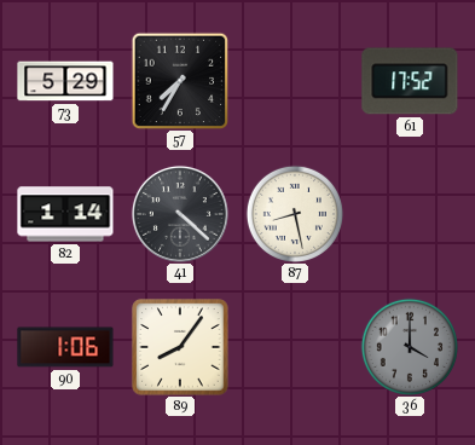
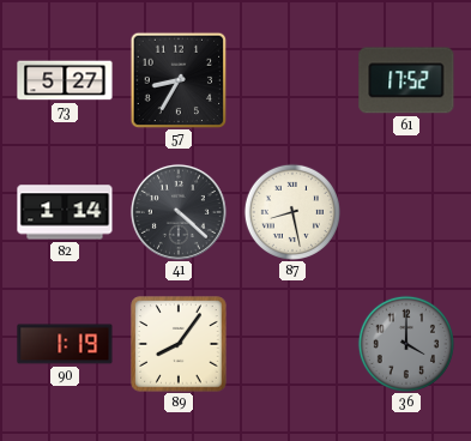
73: 5:29 -> 5:27
57: 7:35 -> 8:35
90: 1:06 -> 1:19
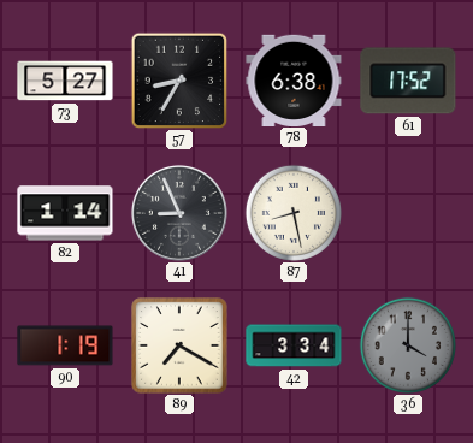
78: none -> 6:38
41: 4:22 -> 8:56
89: 8:06 -> 7:20
42: none -> 3:34
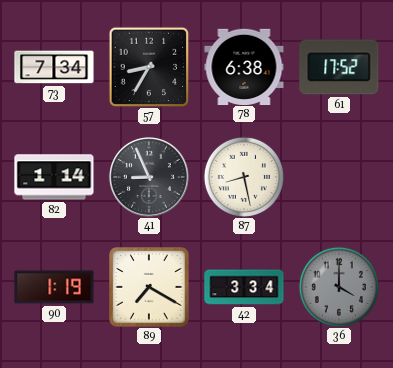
73: 5:27 -> 7:34
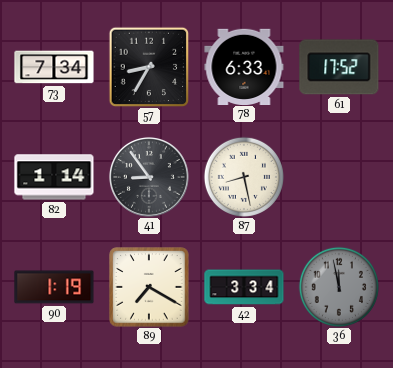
78: 6:38 -> 6:33
41: 8:56 -> 8:54
36: 4:00 -> 11:58
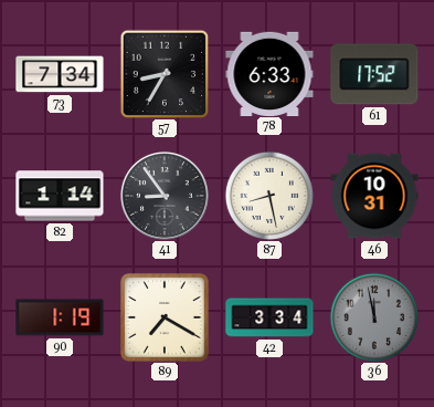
46: none -> 10:31
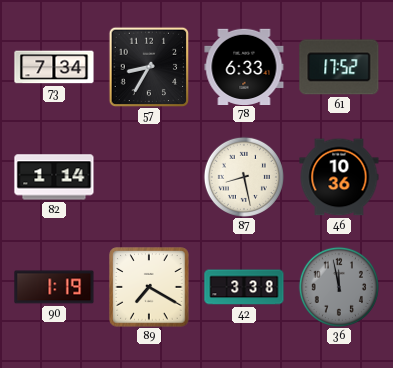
41: 8:54 -> none
46: 10:31 -> 10:36
42: 3:34 -> 3:38
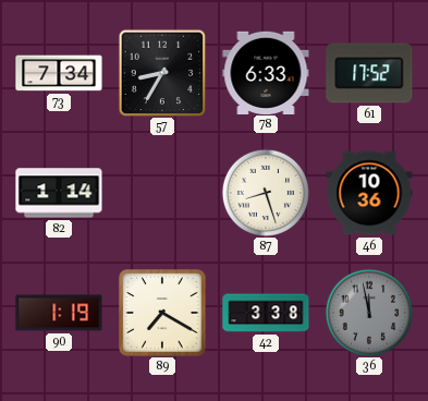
87: 8:28 -> 8:27
